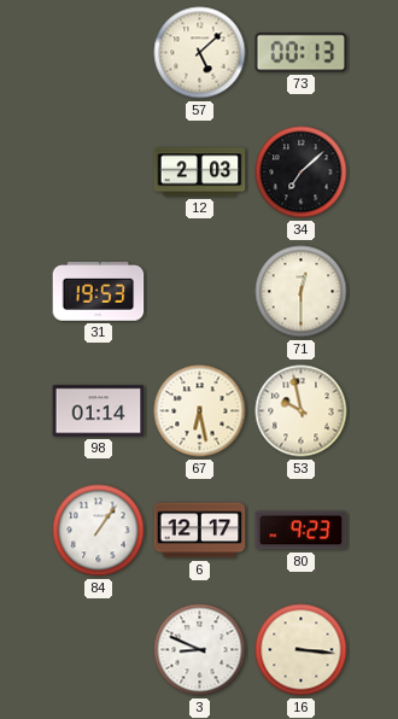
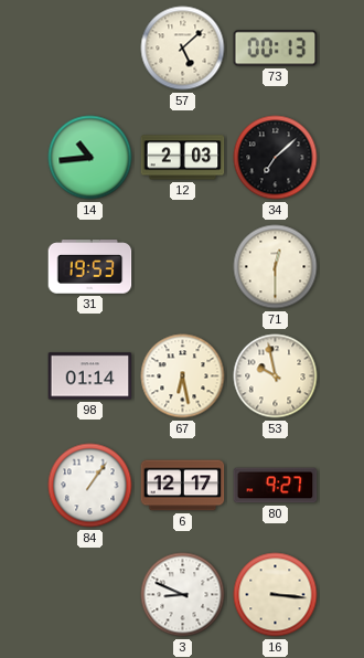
14: none -> 10:44
80: 9:23 -> 9:27
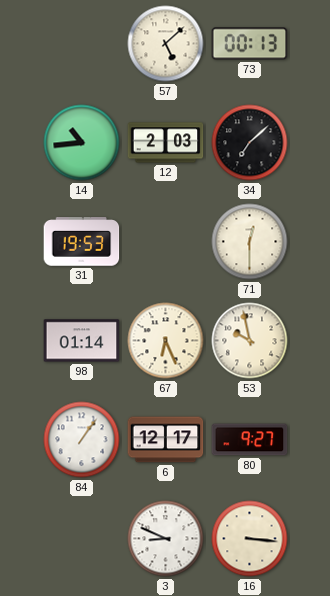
67: 6:28 -> 6:26
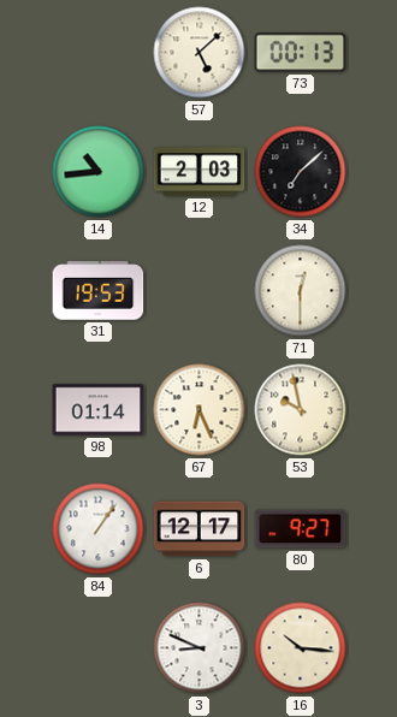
16: 3:16 -> 10:16
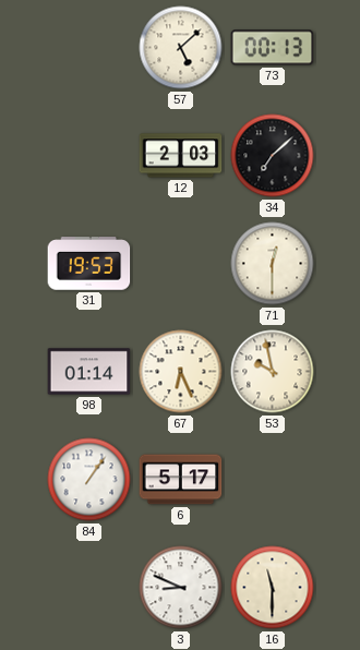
14: 10:44 -> none
6: 12:17 -> 5:17
80: 9:27 -> none
16: 10:16 -> 11:30
